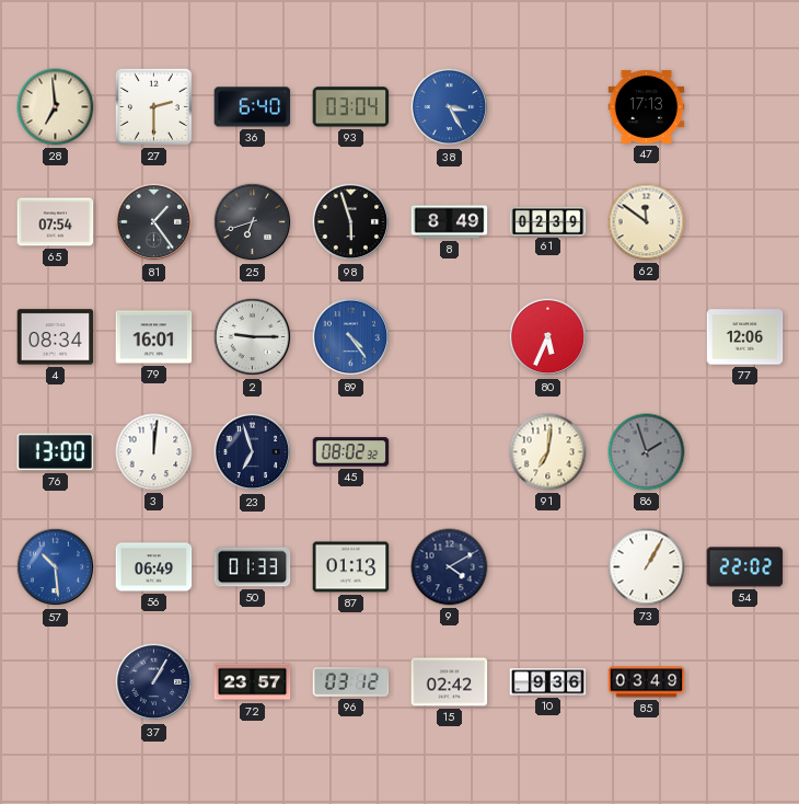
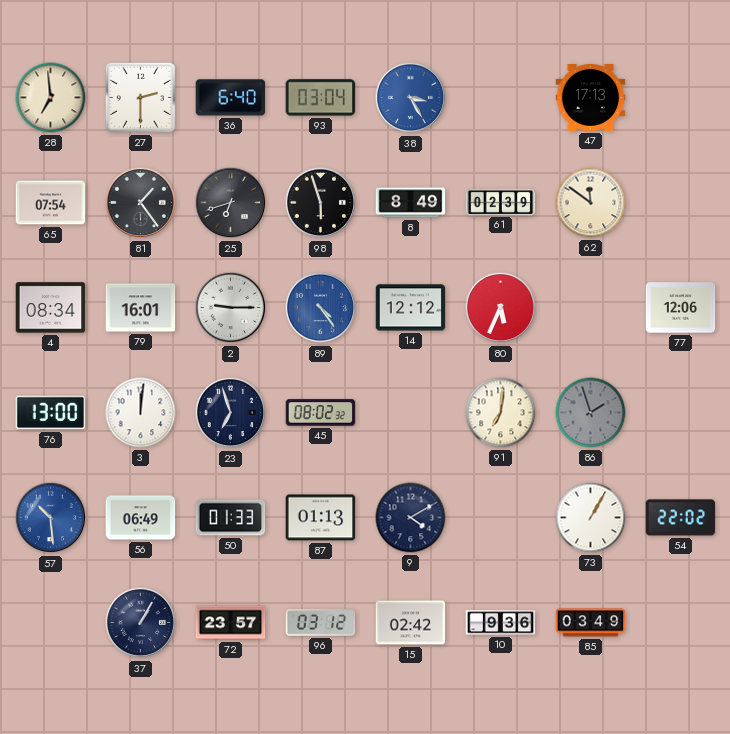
14: none -> 12:12
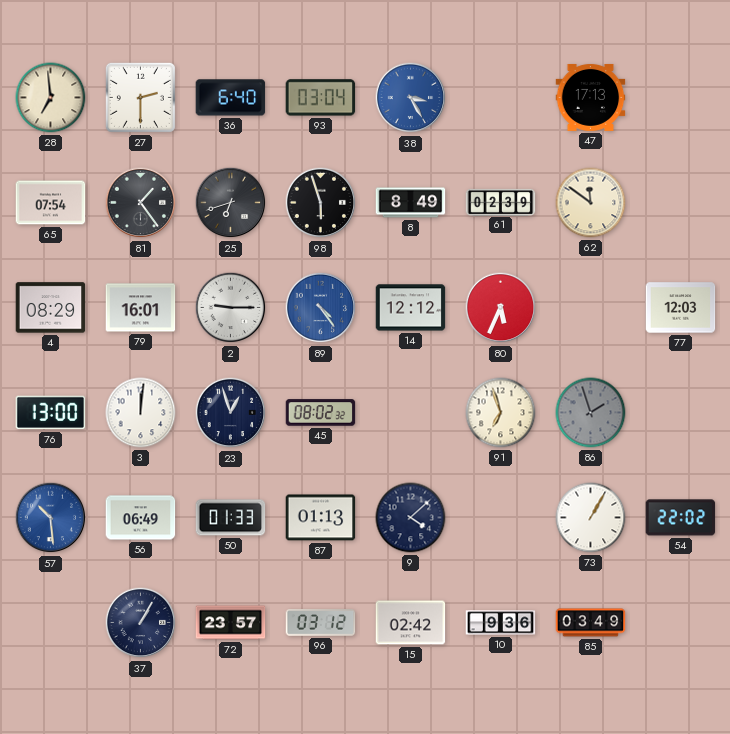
4: 08:34 -> 08:29
77: 12:06 -> 12:03
23: 6:57 -> 12:57
91: 7:01 -> 6:57
9: 4:10 -> 4:08
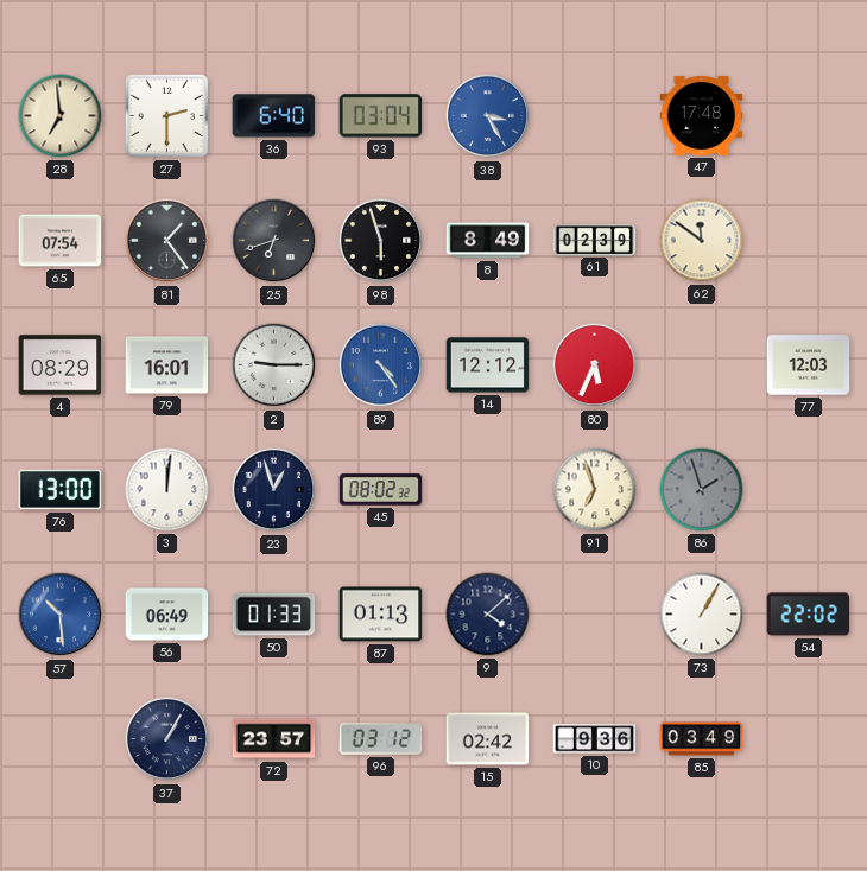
47: 17:13 -> 17:48
